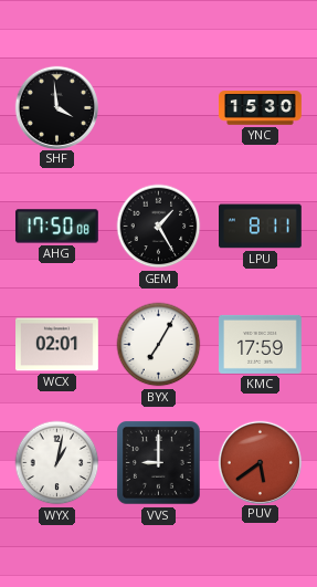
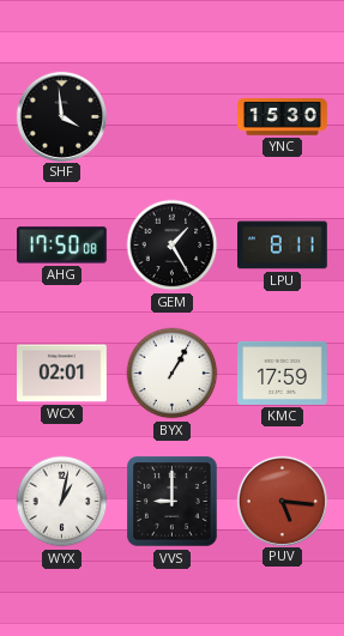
BYX: 7:05 -> 1:05
PUV: 5:39 -> 5:16
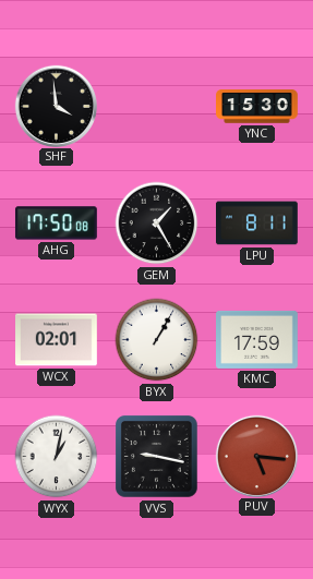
VVS: 9:00 -> 9:17
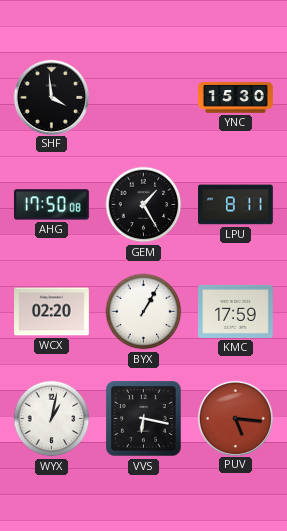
WCX: 02:01 -> 02:20
VVS: 9:17 -> 6:17
